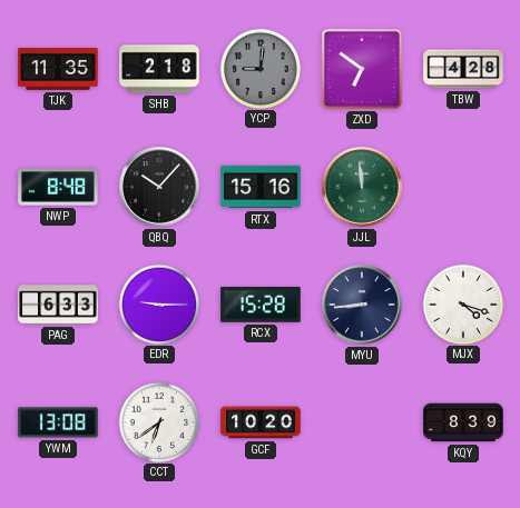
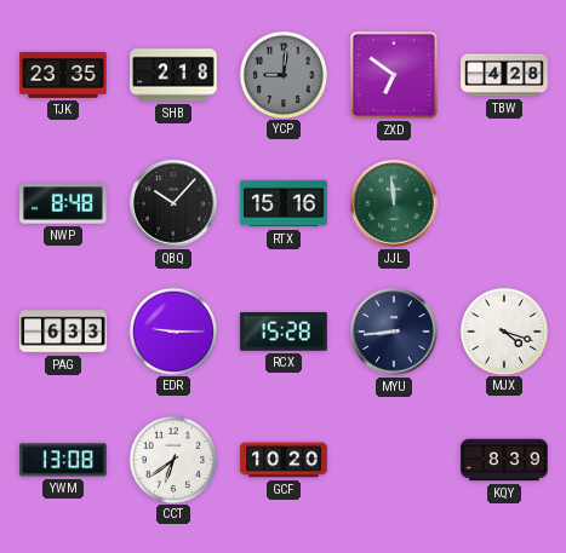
TJK: 11:35 -> 23:35
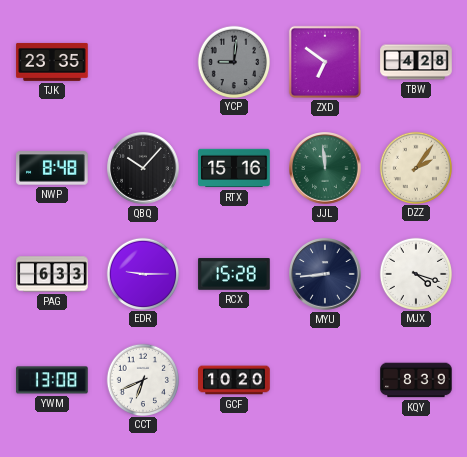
SHB: 2:18 -> none
DZZ: none -> 2:06
CCT: 6:39 -> 6:41
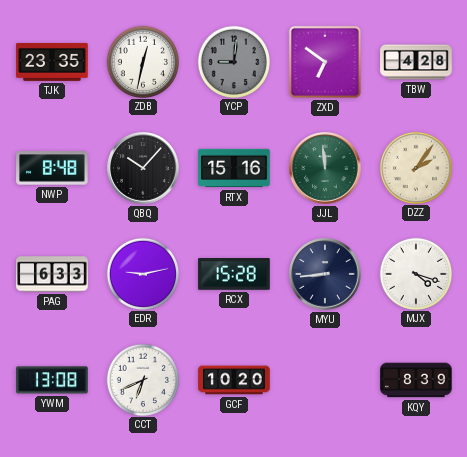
ZDB: none -> 12:32
EDR: 9:15 -> 9:13
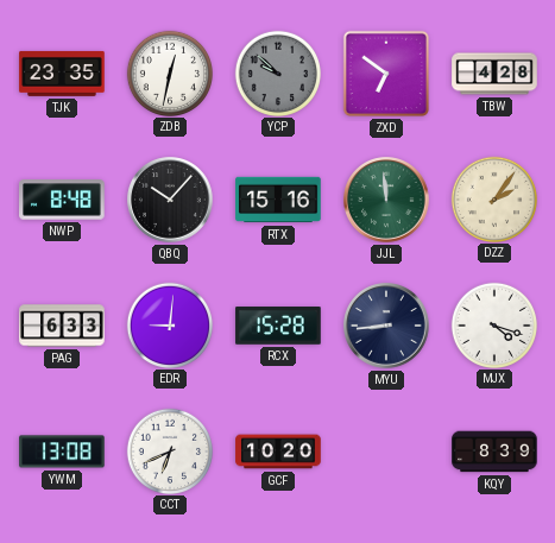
YCP: 9:01 -> 9:52
EDR: 9:13 -> 9:01
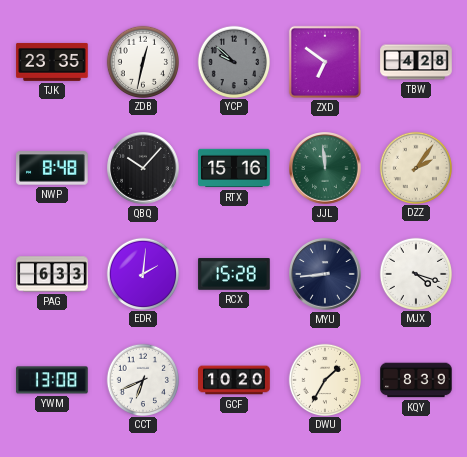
EDR: 9:01 -> 2:01
DWU: none -> 1:35
